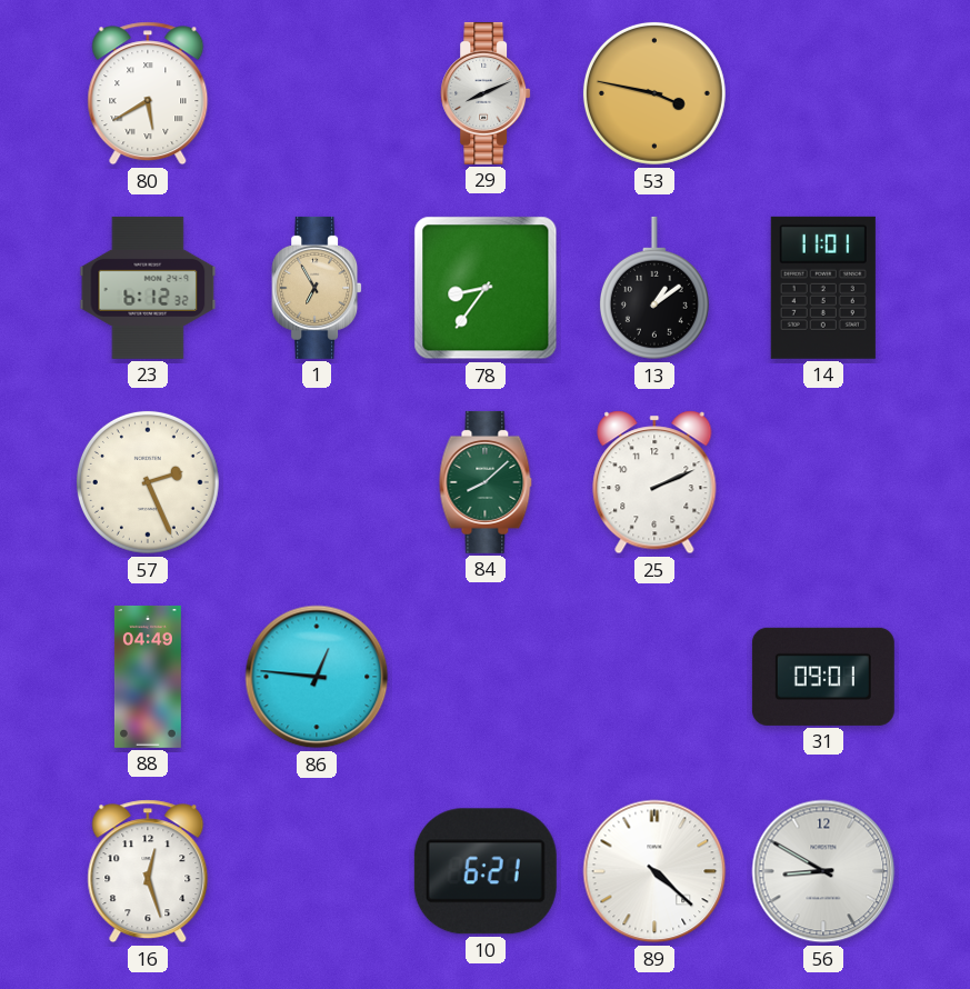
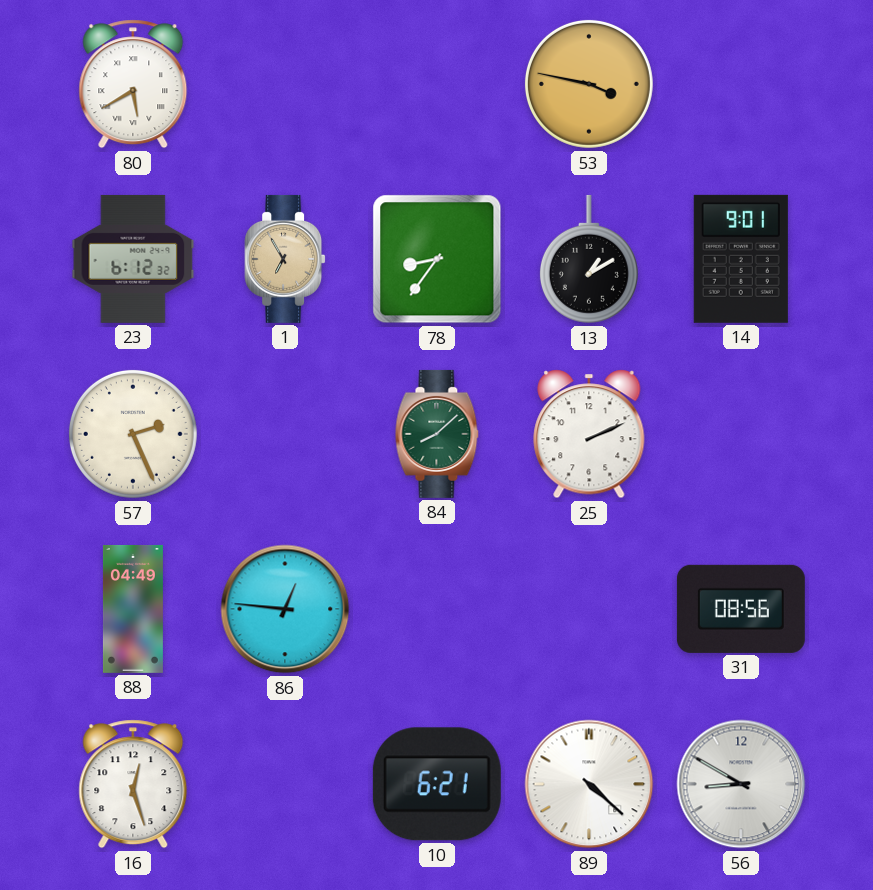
29: 8:11 -> none
13: 1:09 -> 1:10
14: 11:01 -> 9:01
31: 09:01 -> 08:56
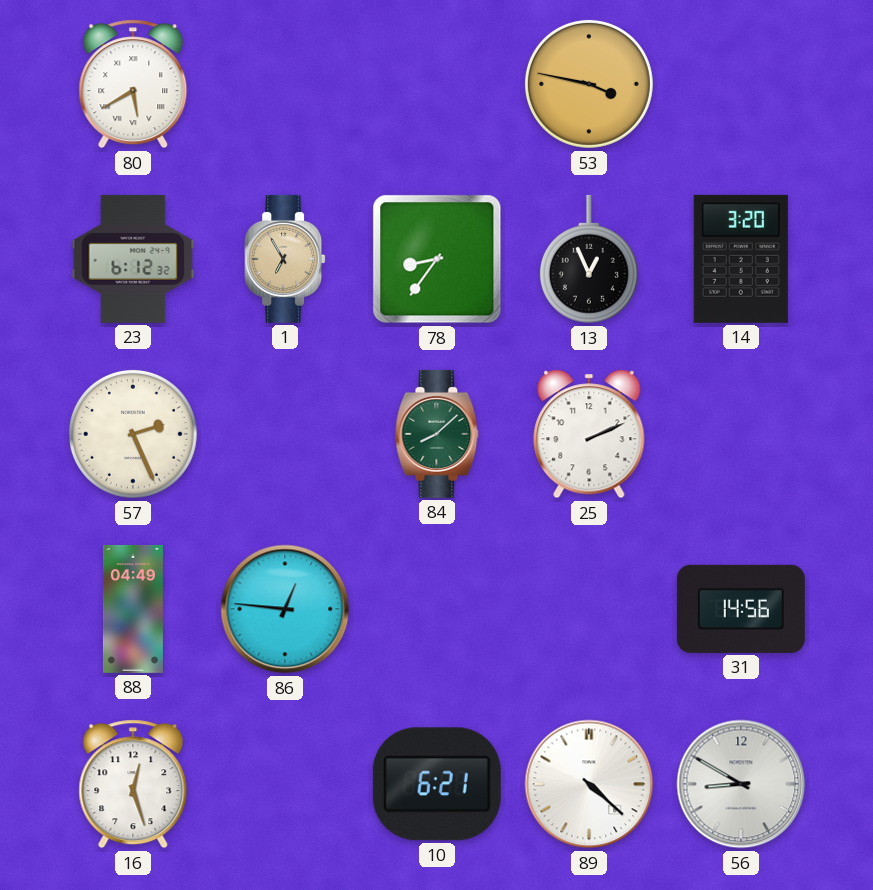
13: 1:10 -> 12:56
14: 9:01 -> 3:20
31: 08:56 -> 14:56
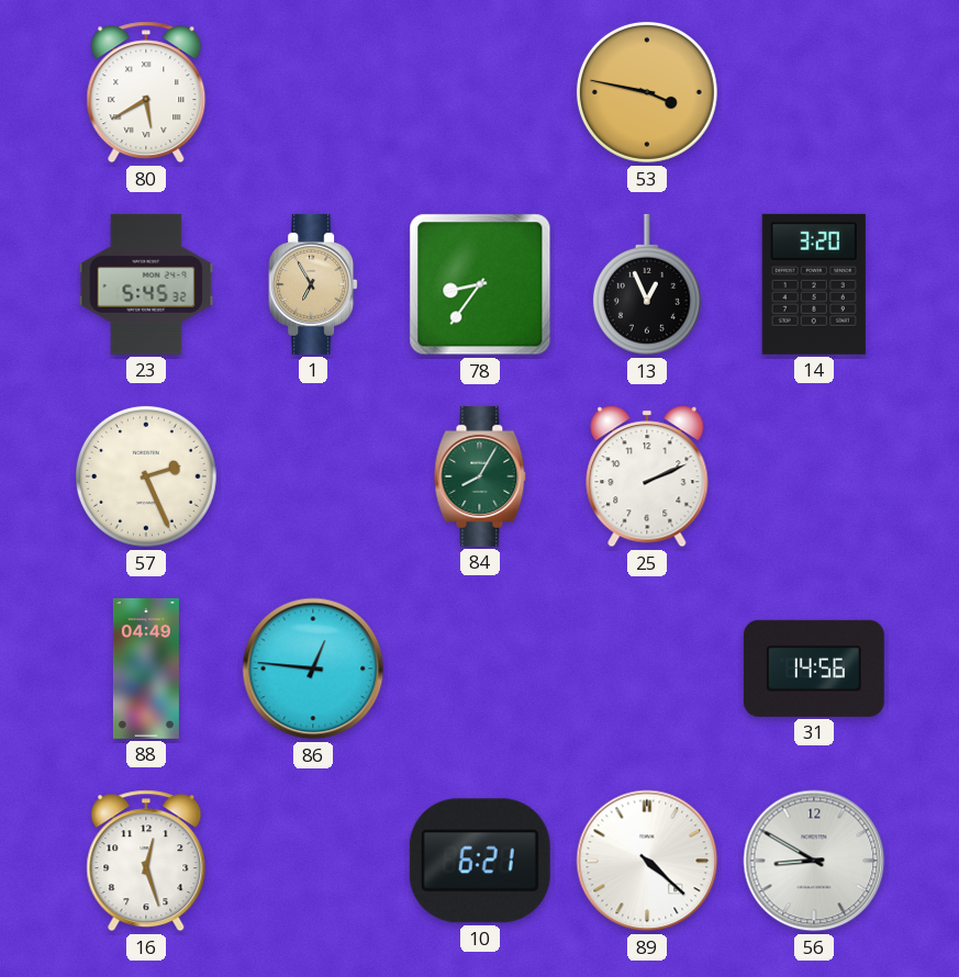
23: 6:12 -> 5:45
84: 8:08 -> 8:05
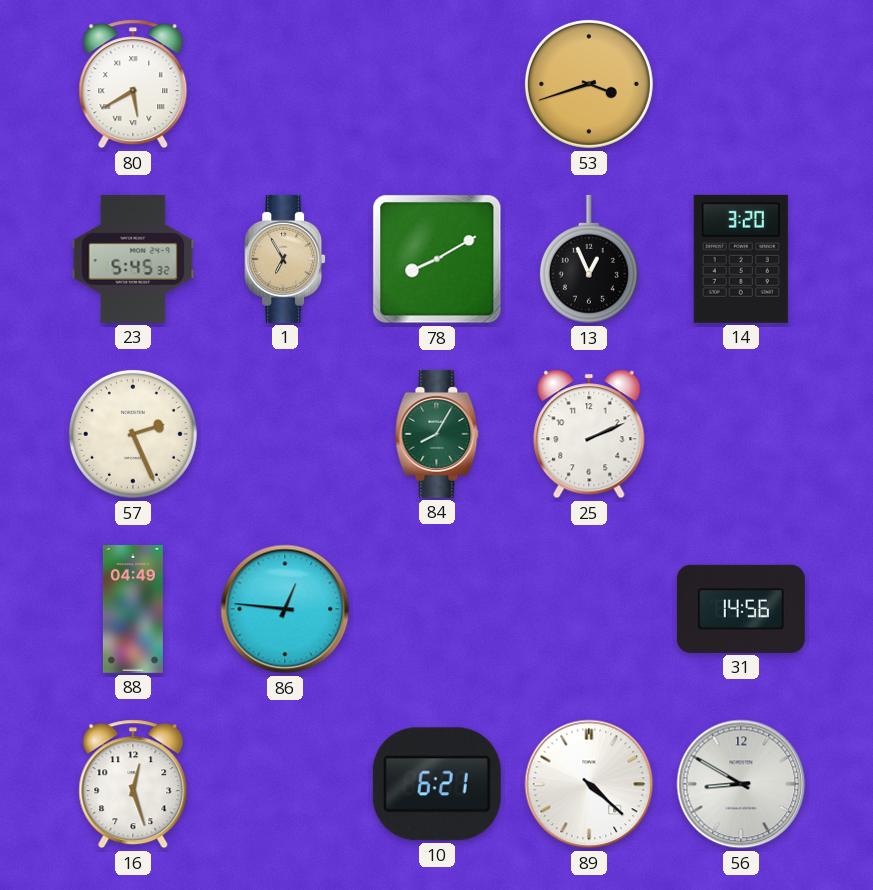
53: 3:47 -> 3:42
78: 8:36 -> 8:10
